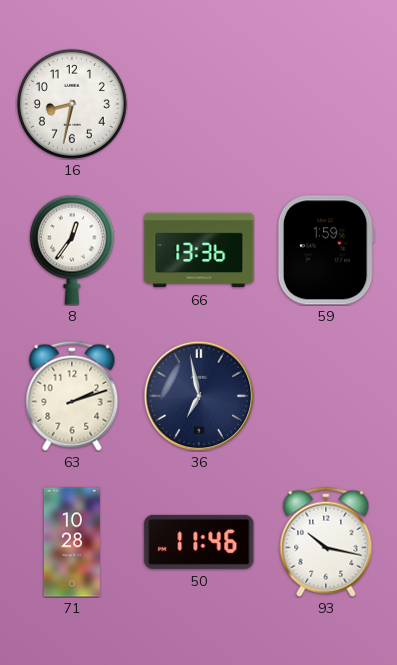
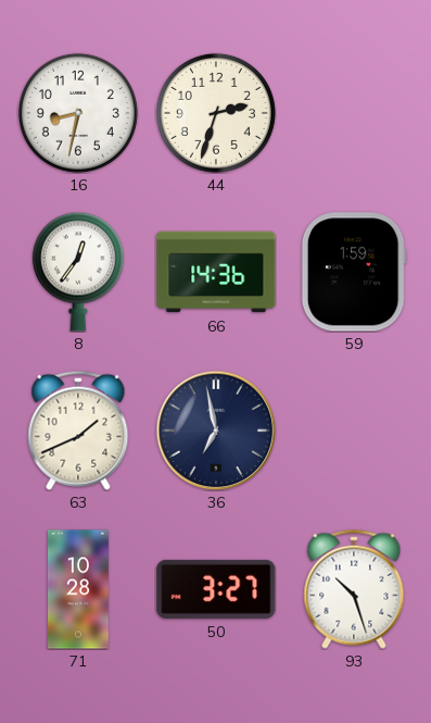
44: none -> 2:33
66: 13:36 -> 14:36
63: 2:12 -> 1:41
50: 11:46 -> 3:27
93: 10:17 -> 10:27
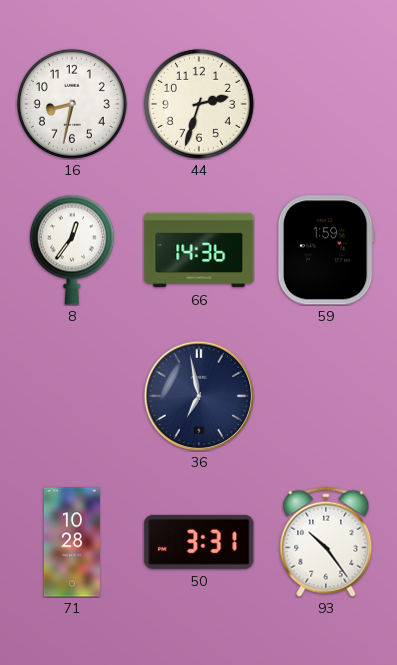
63: 1:41 -> none
50: 3:27 -> 3:31
93: 10:27 -> 10:24
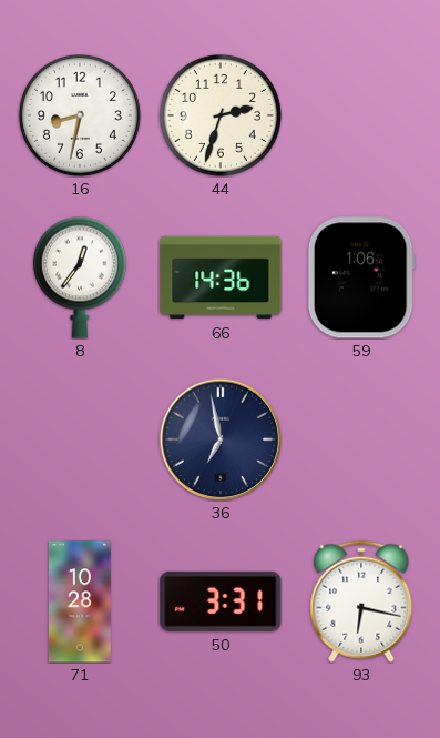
59: 1:59 -> 1:06
93: 10:24 -> 6:17
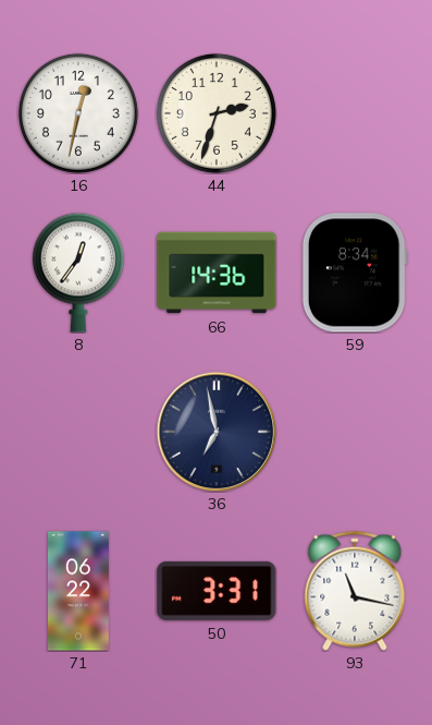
16: 8:32 -> 12:32
59: 1:06 -> 8:34
71: 10:28 -> 06:22
93: 6:17 -> 11:17
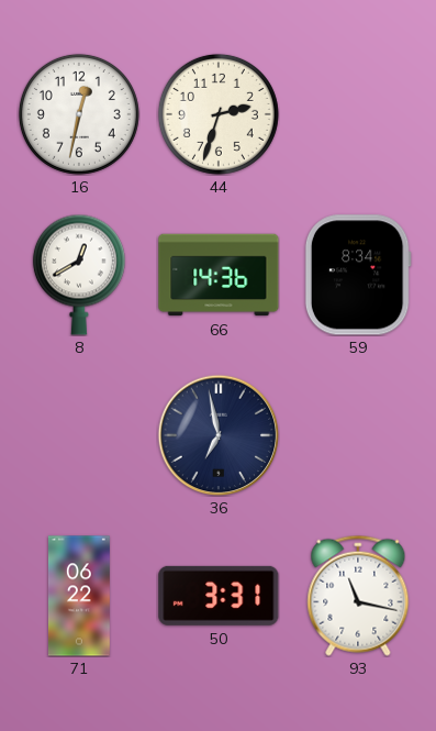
8: 12:36 -> 12:40
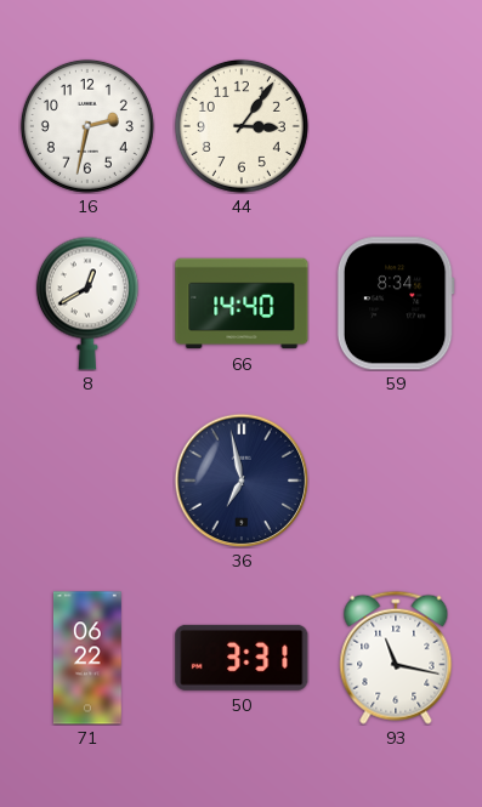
16: 12:32 -> 2:32
44: 2:33 -> 3:06
66: 14:36 -> 14:40
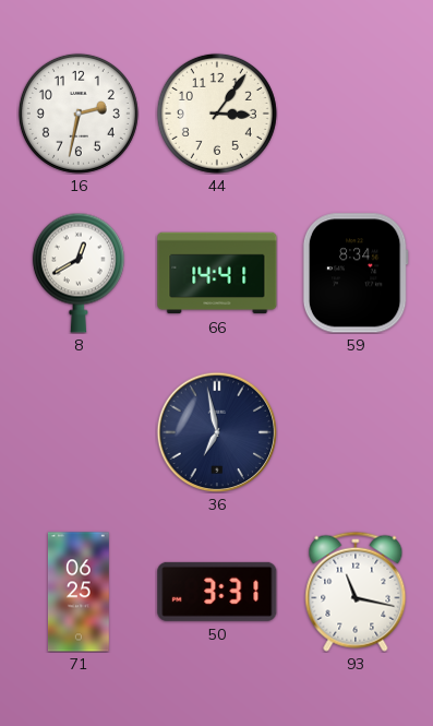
66: 14:40 -> 14:41
71: 06:22 -> 06:25
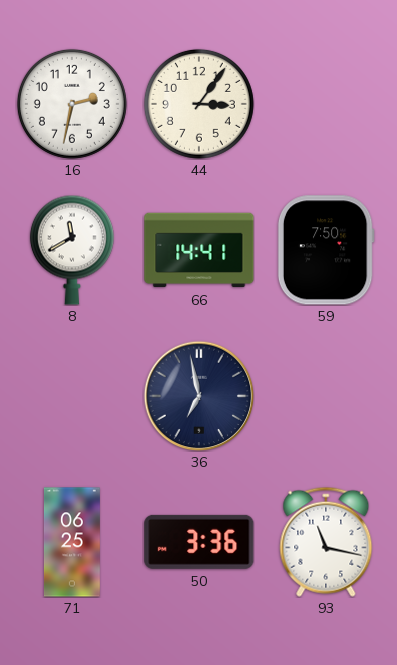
8: 12:40 -> 11:40
59: 8:34 -> 7:50
50: 3:31 -> 3:36
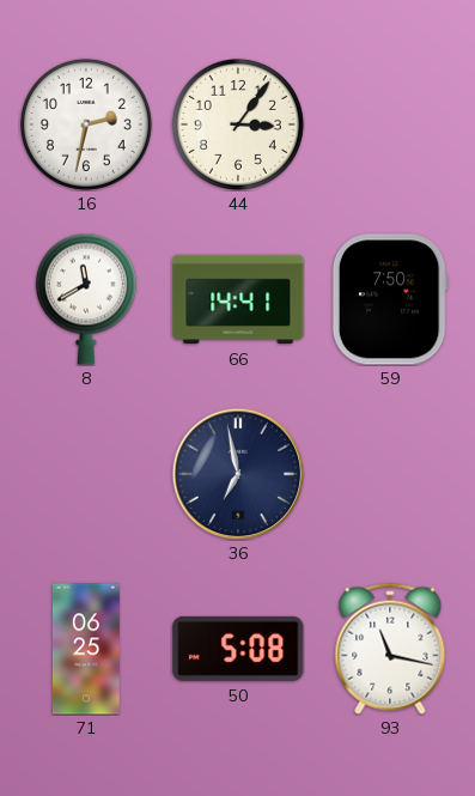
50: 3:36 -> 5:08
